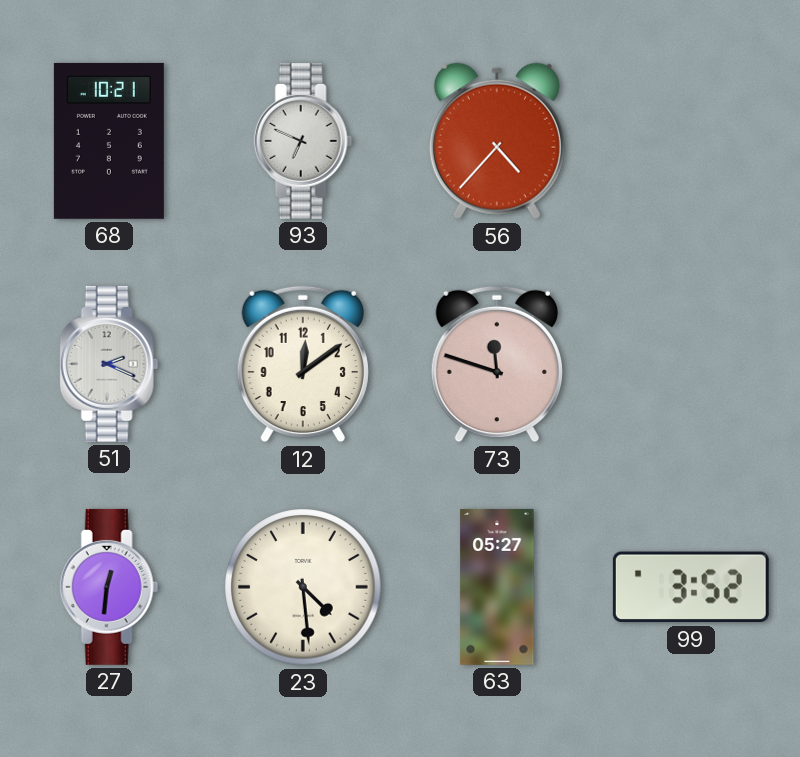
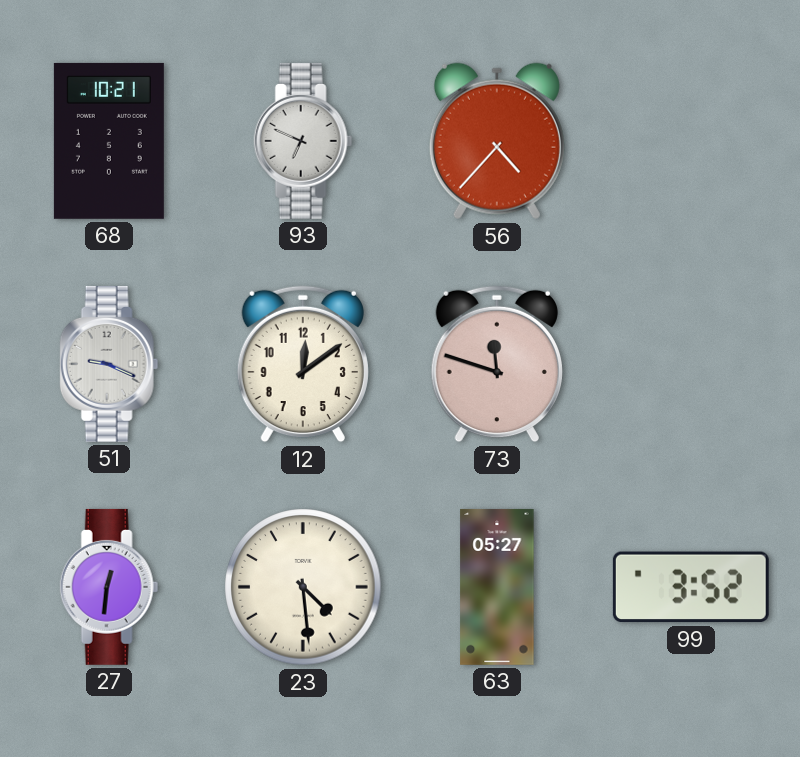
51: 2:19 -> 9:19
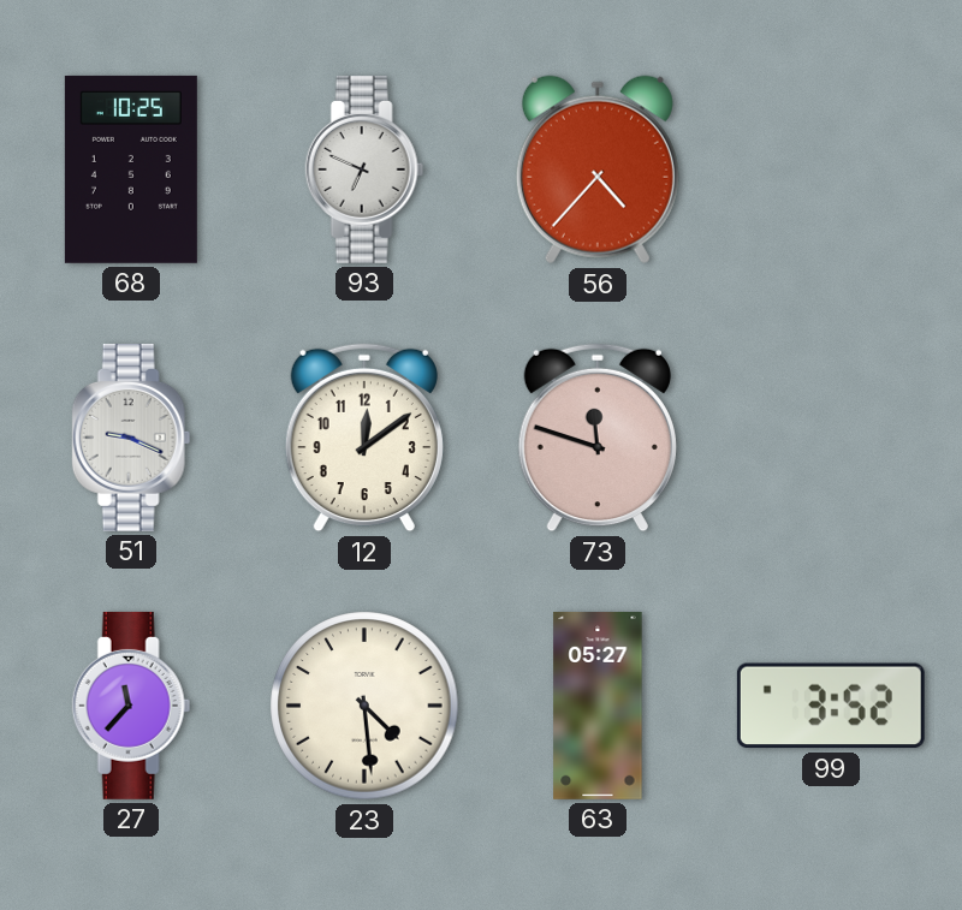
68: 10:21 -> 10:25
27: 12:31 -> 11:37
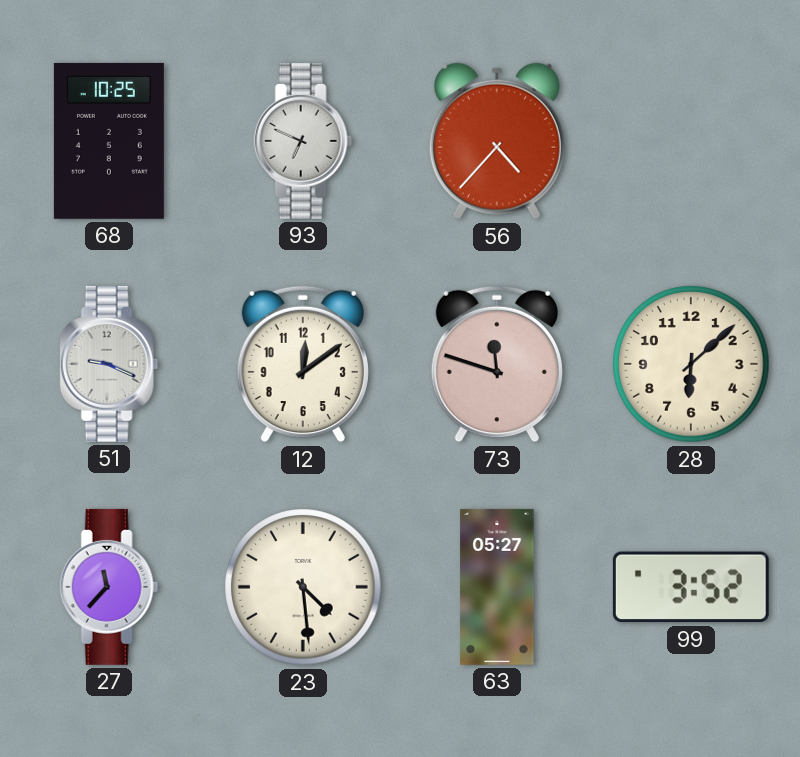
28: none -> 6:08
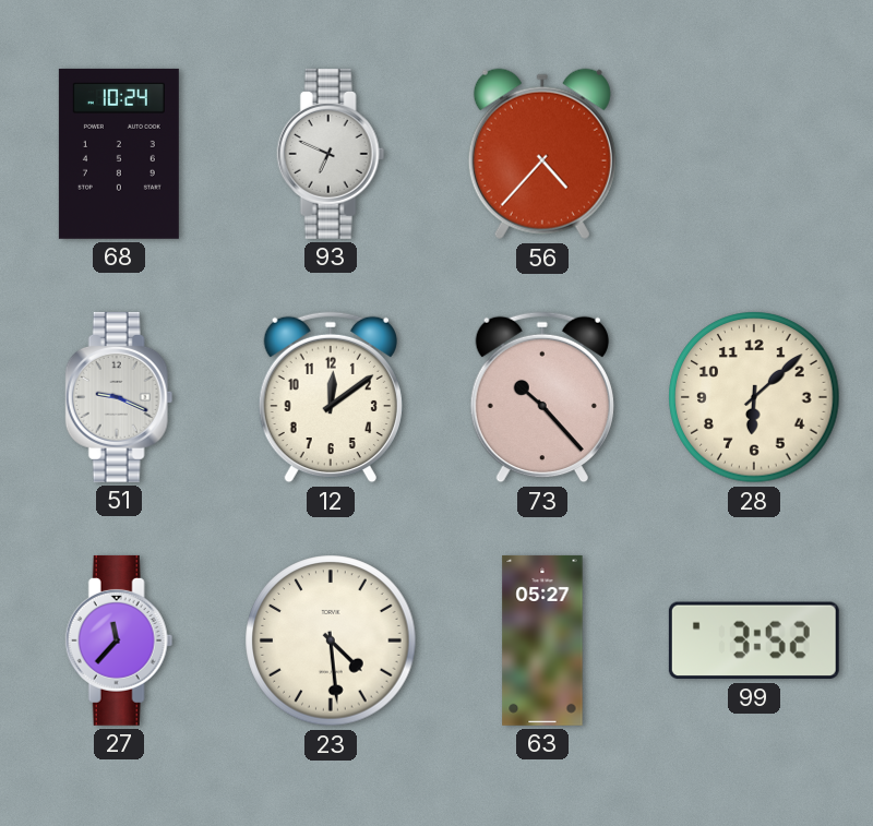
68: 10:25 -> 10:24
73: 11:48 -> 10:23
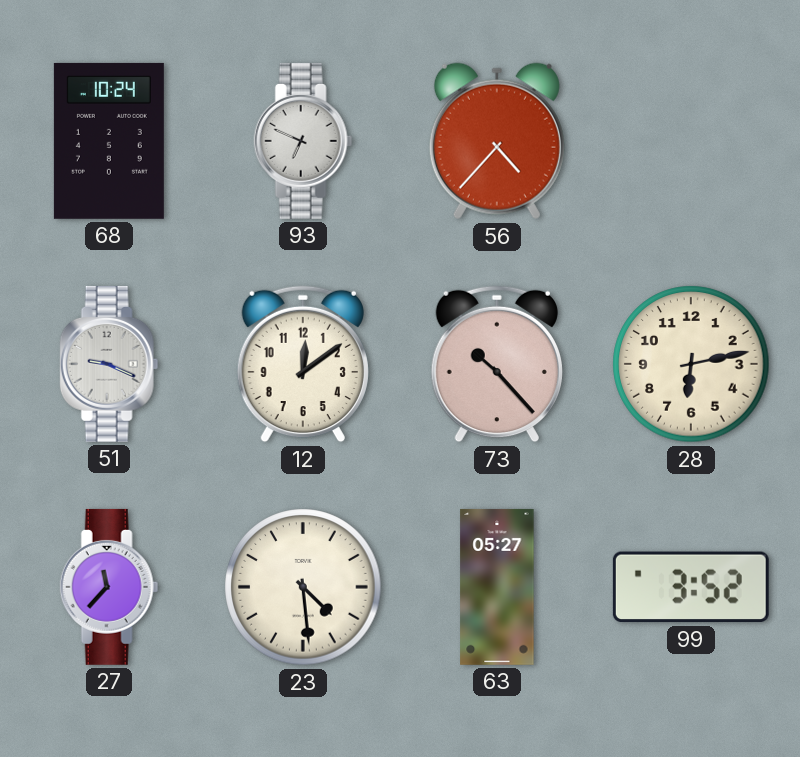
28: 6:08 -> 6:13
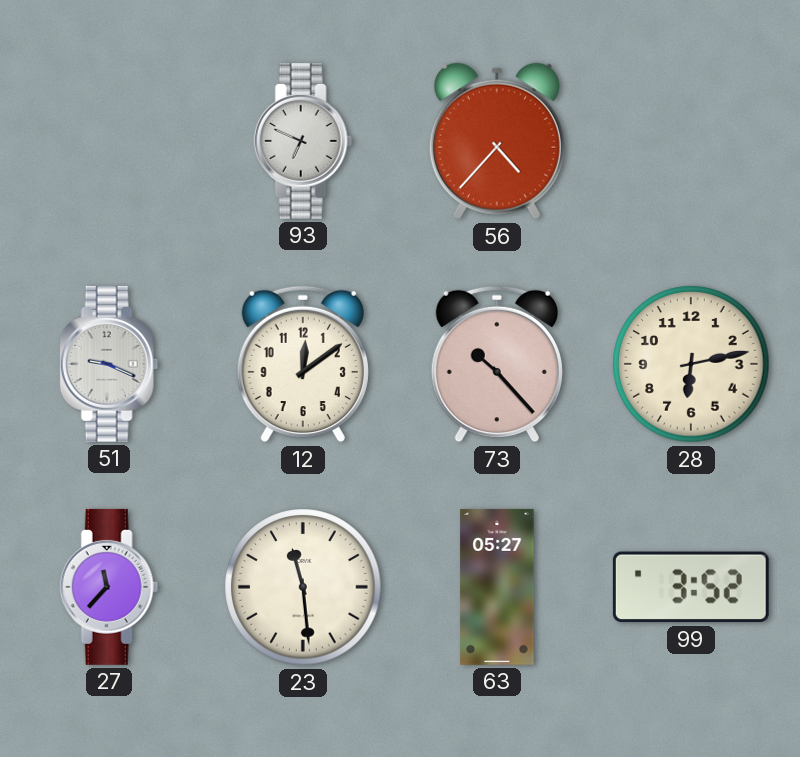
68: 10:24 -> none
23: 4:29 -> 11:29
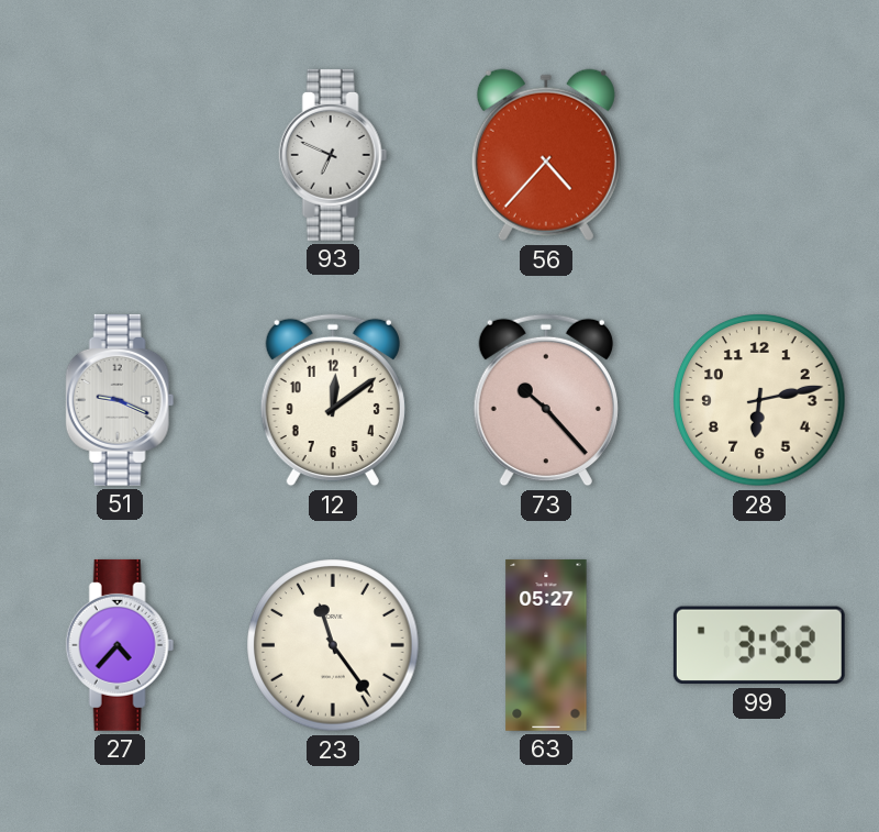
27: 11:37 -> 4:37
23: 11:29 -> 11:24
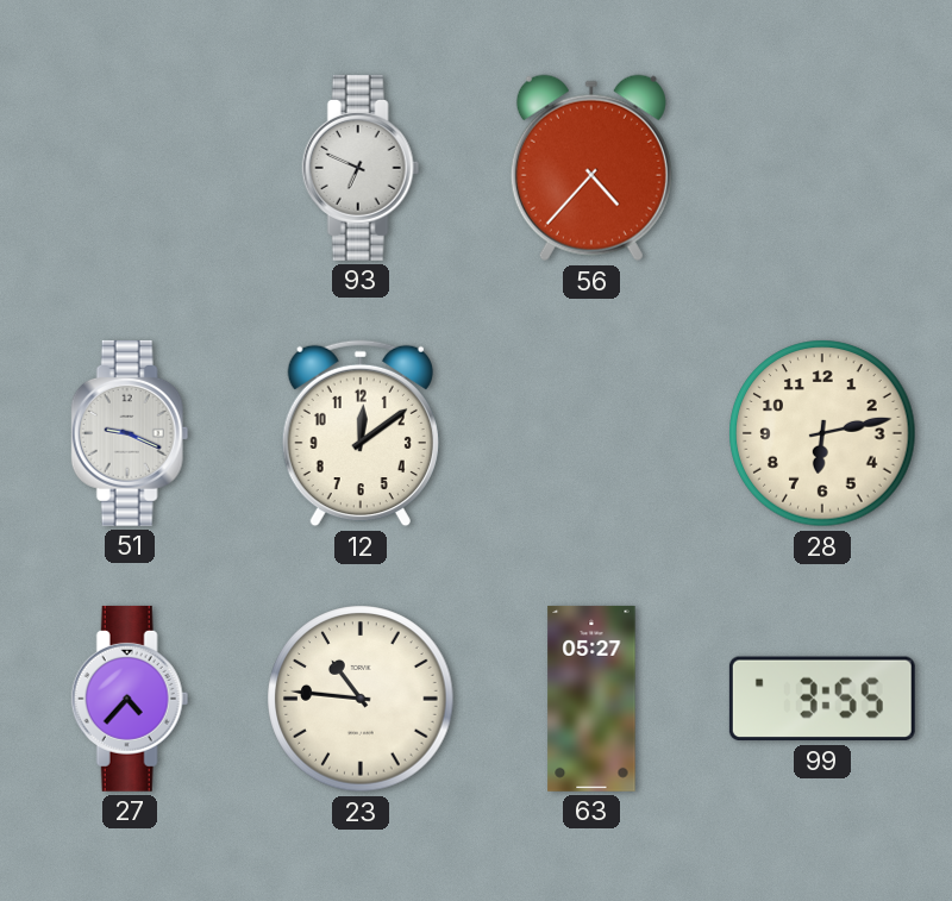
73: 10:23 -> none
23: 11:24 -> 10:46
99: 3:52 -> 3:55
